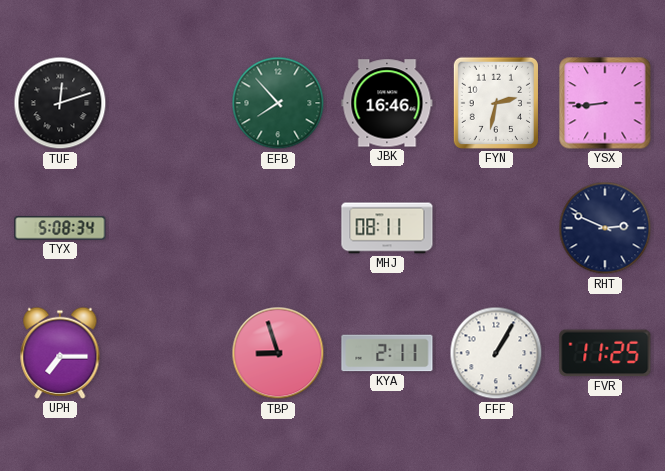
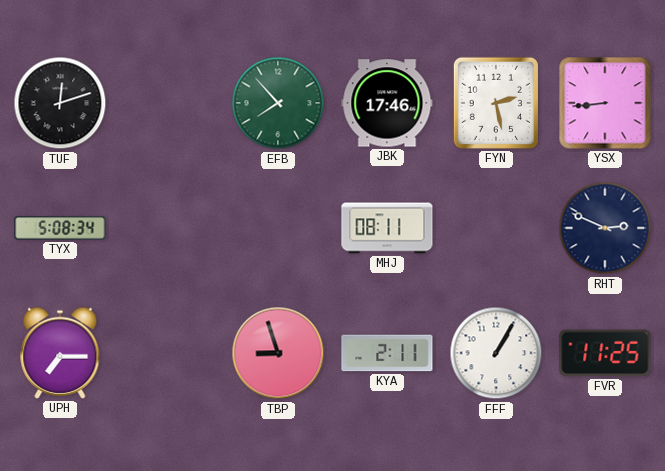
JBK: 16:46 -> 17:46
FYN: 2:32 -> 2:28
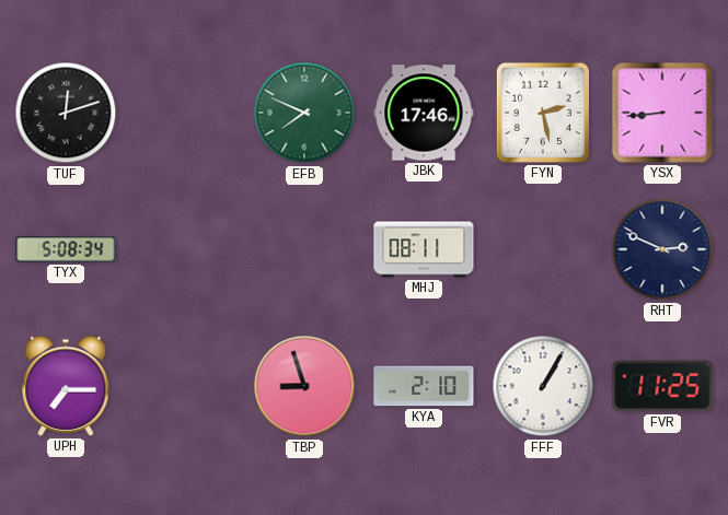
EFB: 7:53 -> 7:49
KYA: 2:11 -> 2:10
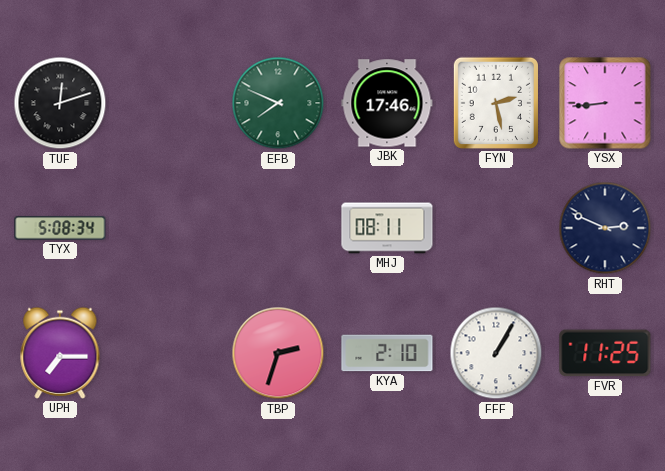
TBP: 8:57 -> 2:33
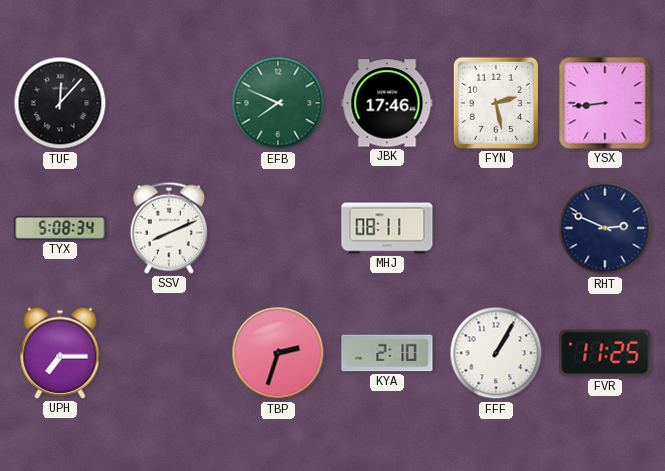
TUF: 12:12 -> 12:07
SSV: none -> 8:11
